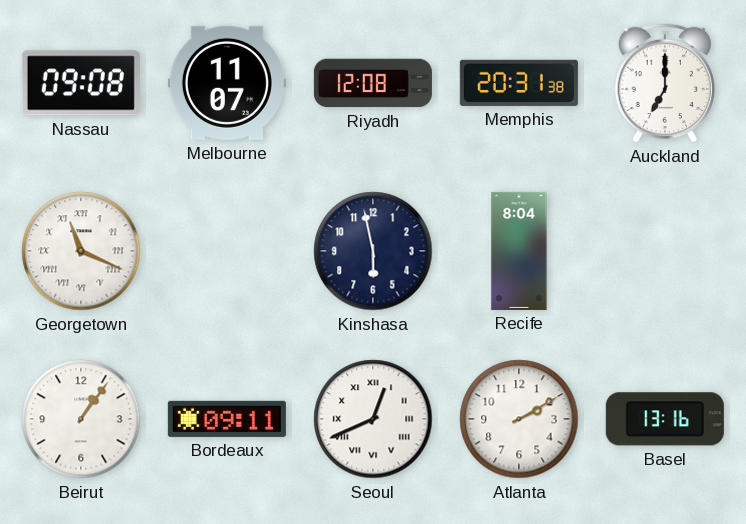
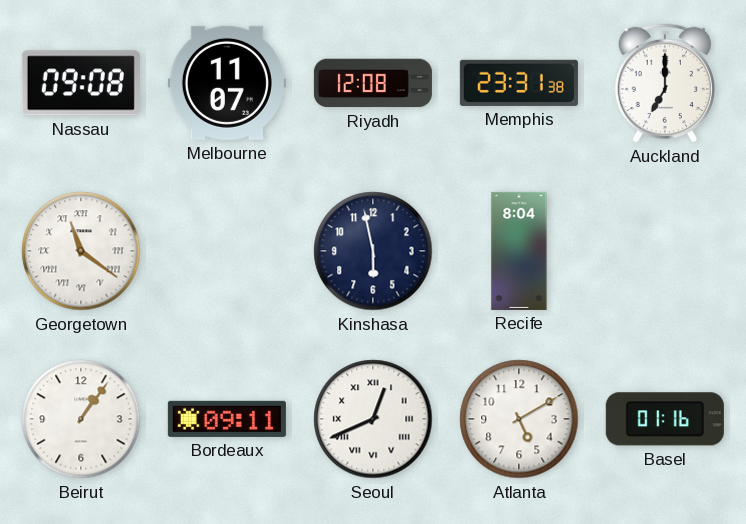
Memphis: 20:31 -> 23:31
Georgetown: 11:19 -> 11:21
Atlanta: 2:10 -> 5:10
Basel: 13:16 -> 01:16
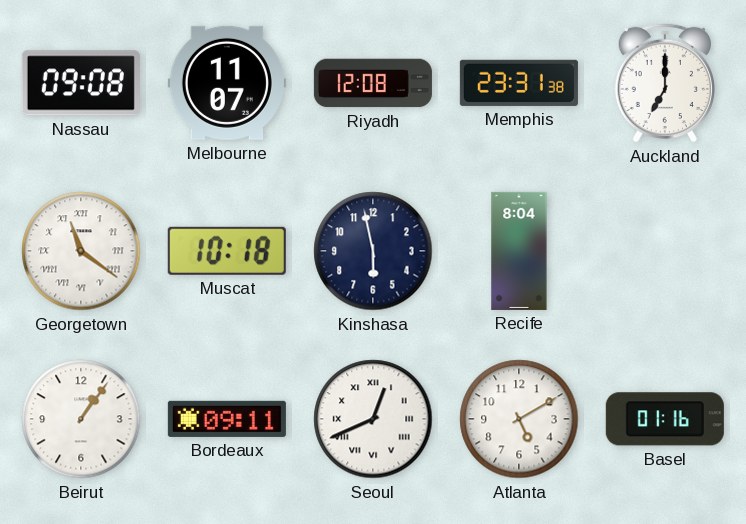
Muscat: none -> 10:18
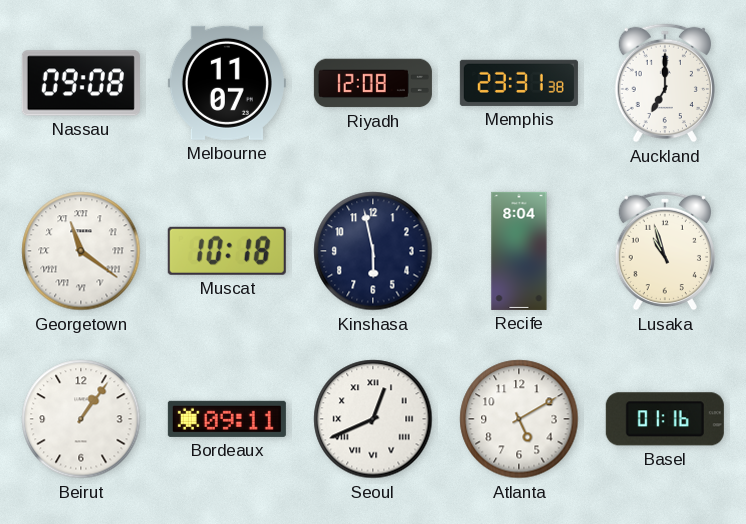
Lusaka: none -> 10:57
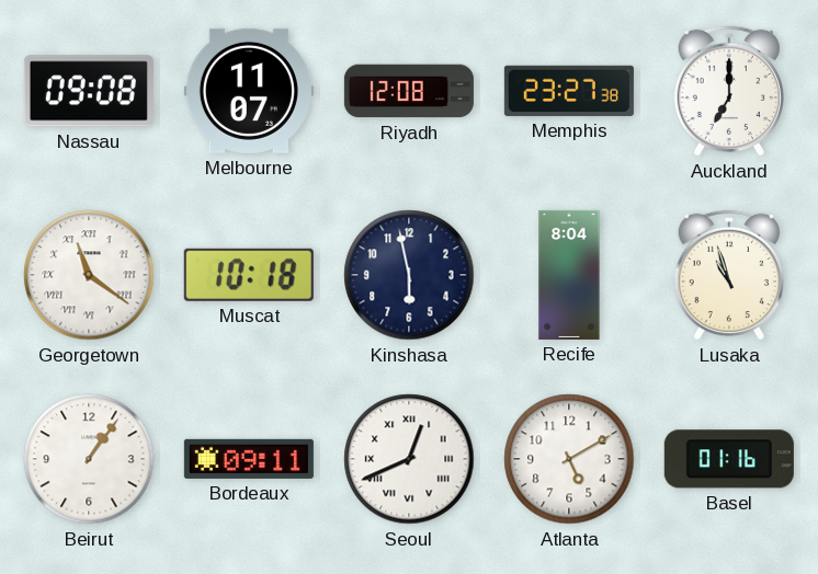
Memphis: 23:31 -> 23:27
